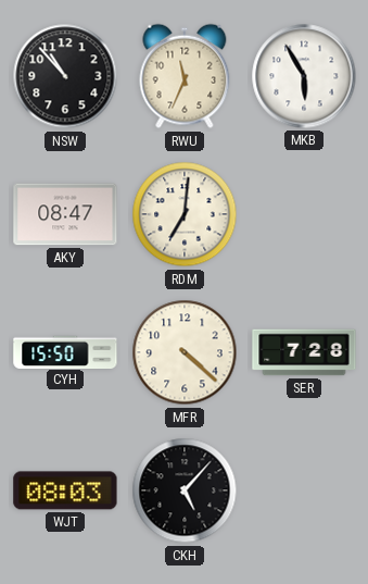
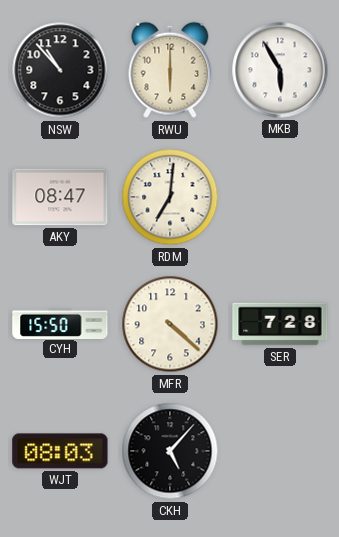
RWU: 11:34 -> 6:00
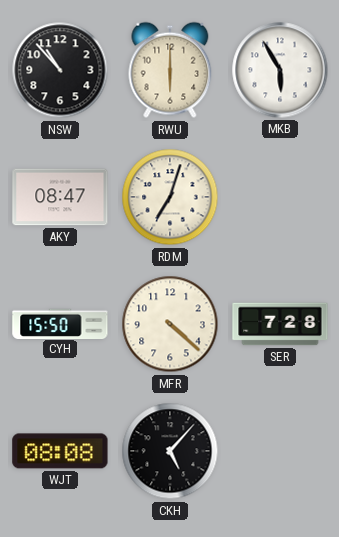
RDM: 7:01 -> 7:03
WJT: 08:03 -> 08:08
